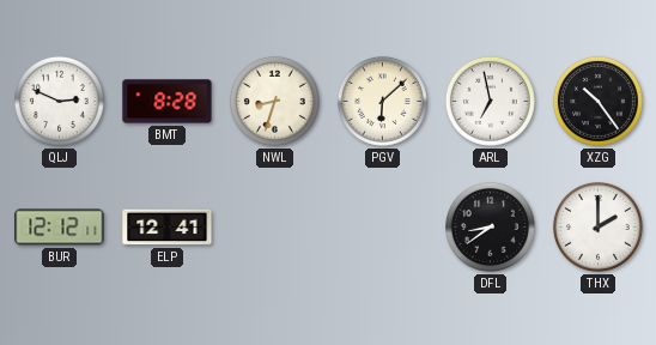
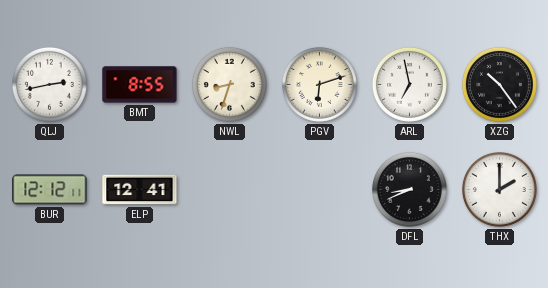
QLJ: 2:49 -> 2:43
BMT: 8:28 -> 8:55
PGV: 6:08 -> 6:12
DFL: 8:39 -> 8:41
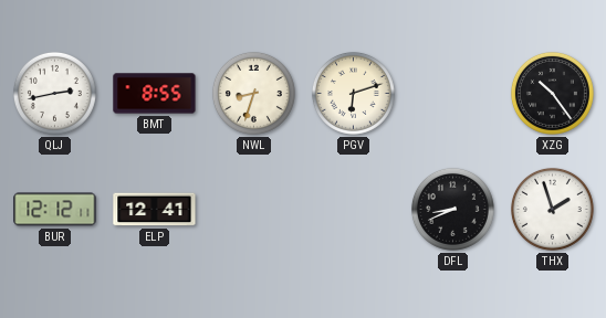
ARL: 6:58 -> none
THX: 2:00 -> 1:57
